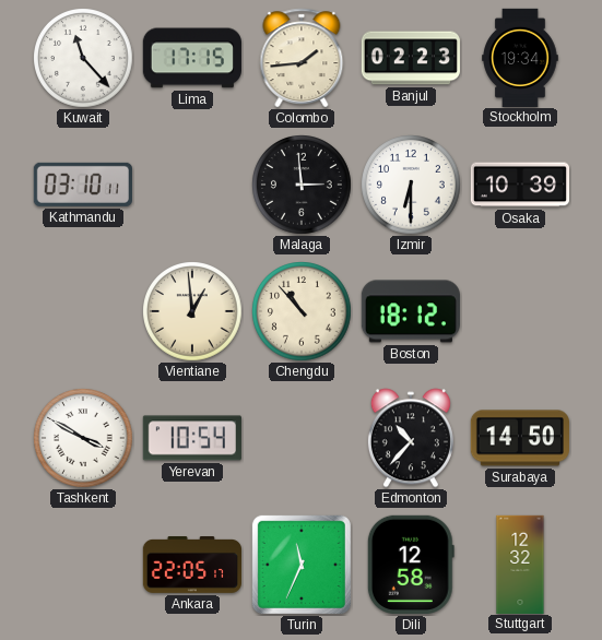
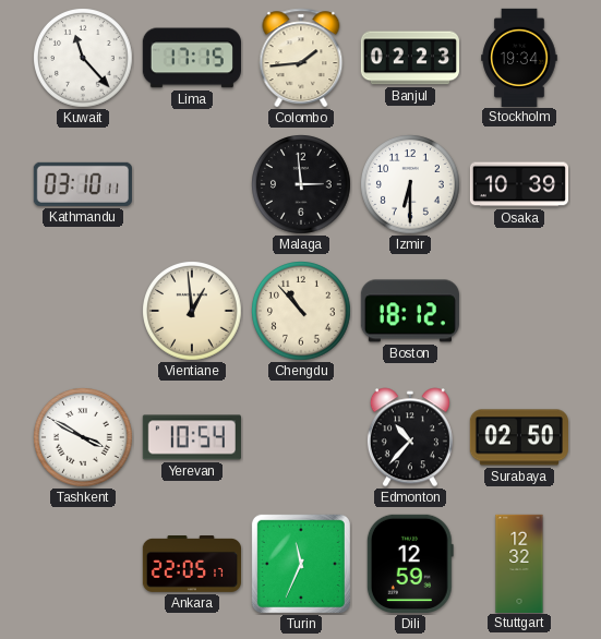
Surabaya: 14:50 -> 02:50
Dili: 12:58 -> 12:59
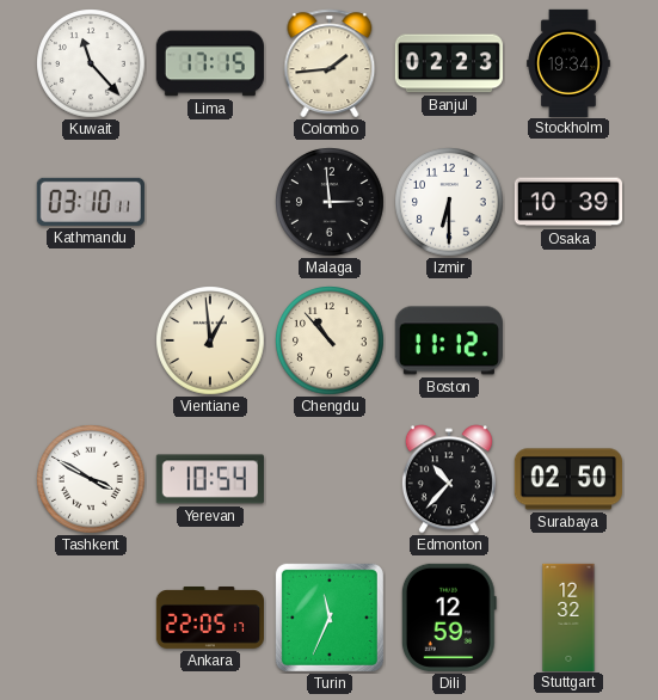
Boston: 18:12 -> 11:12
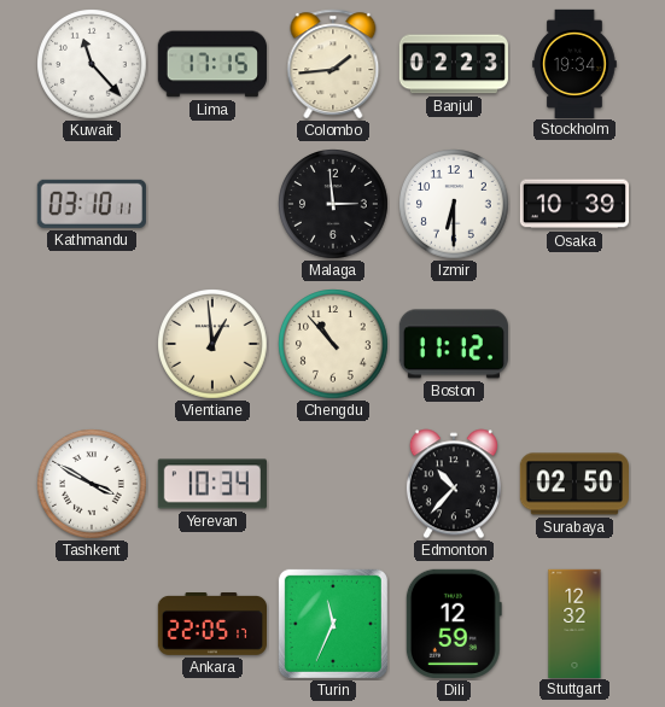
Yerevan: 10:54 -> 10:34
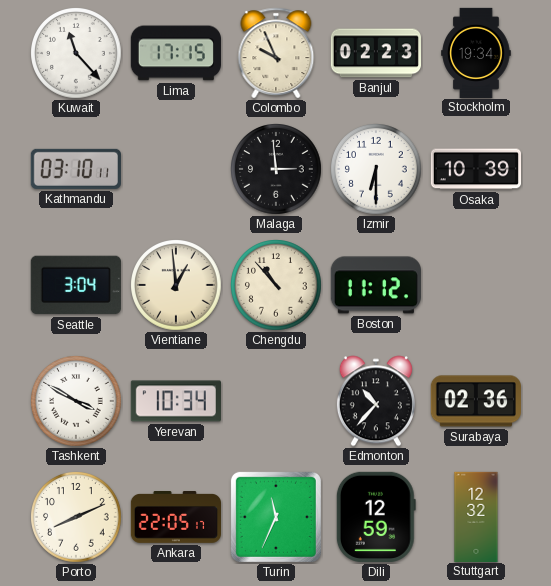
Colombo: 1:44 -> 9:56
Seattle: none -> 3:04
Surabaya: 02:50 -> 02:36
Porto: none -> 8:11
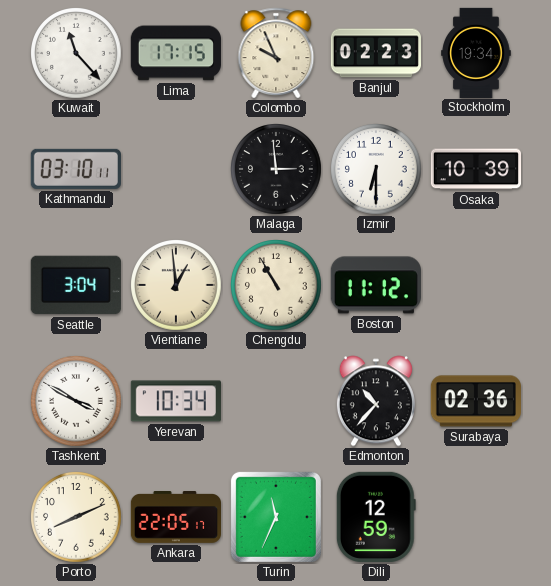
Chengdu: 10:53 -> 10:55
Stuttgart: 12:32 -> none
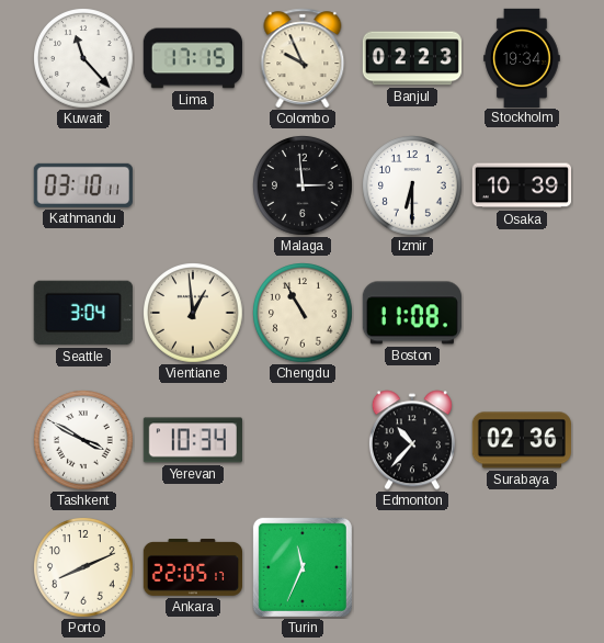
Boston: 11:12 -> 11:08
Dili: 12:59 -> none
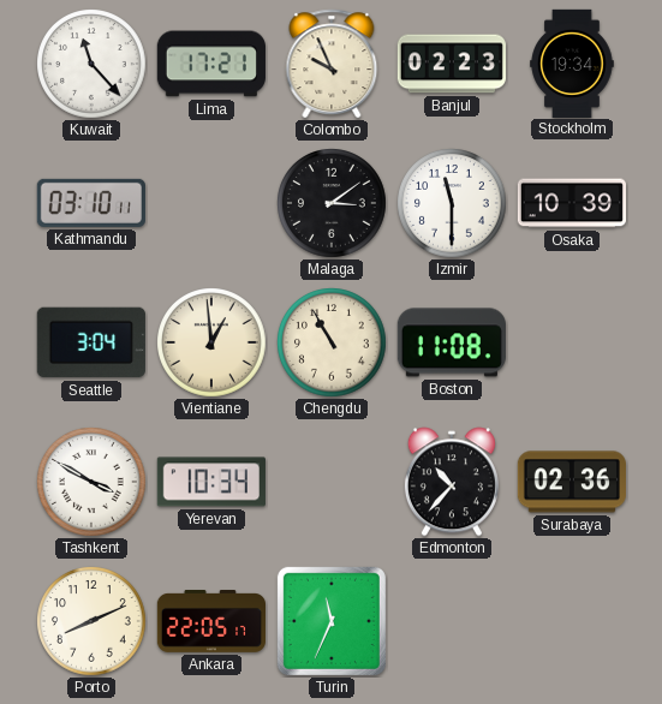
Lima: 17:15 -> 17:21
Malaga: 2:59 -> 3:09
Izmir: 6:30 -> 11:30
